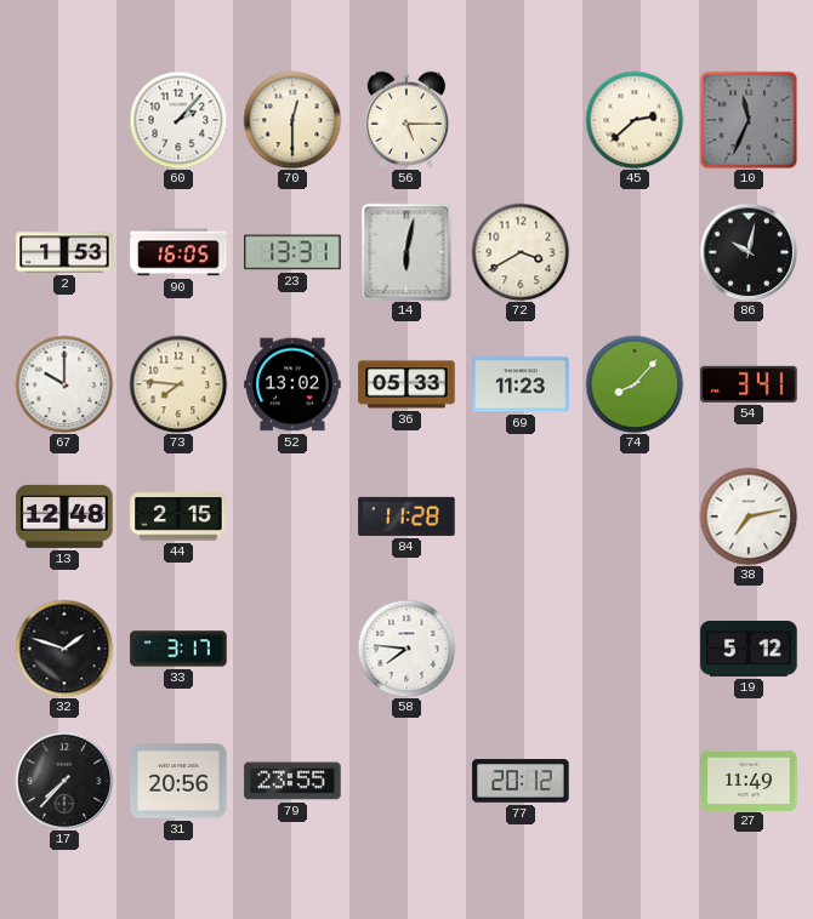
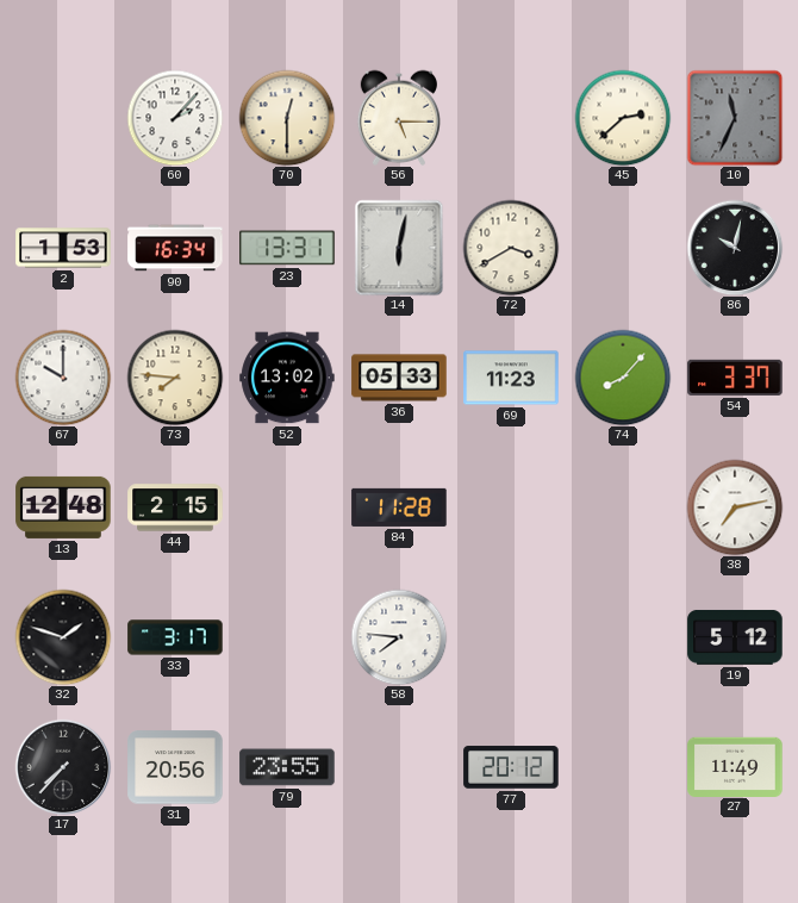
90: 16:05 -> 16:34
54: 3:41 -> 3:37
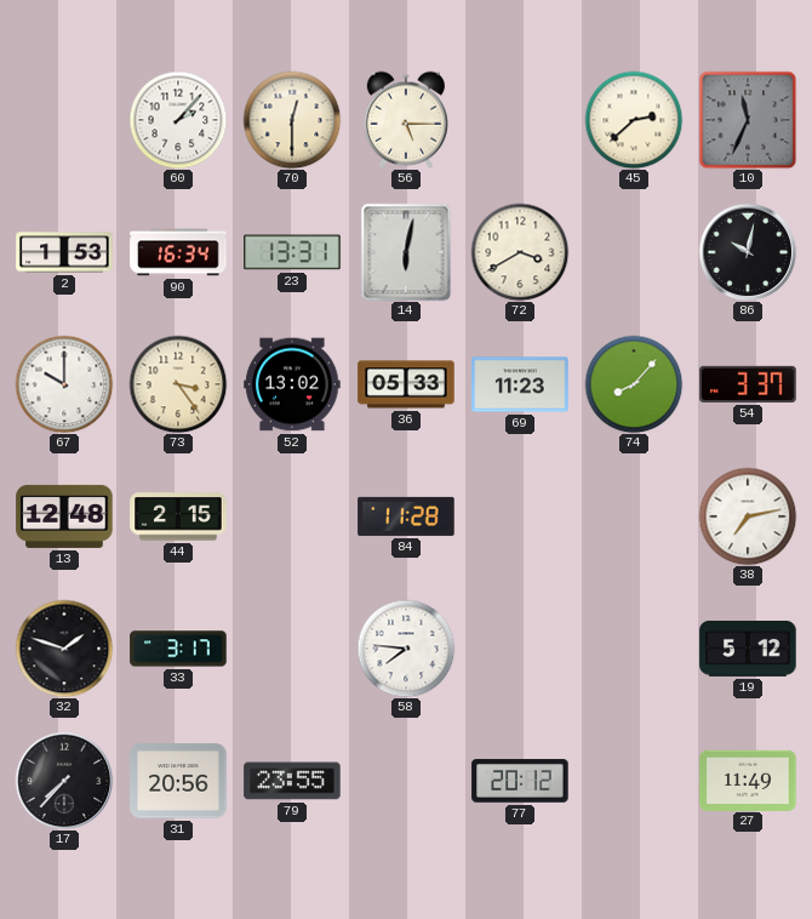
73: 7:46 -> 3:24
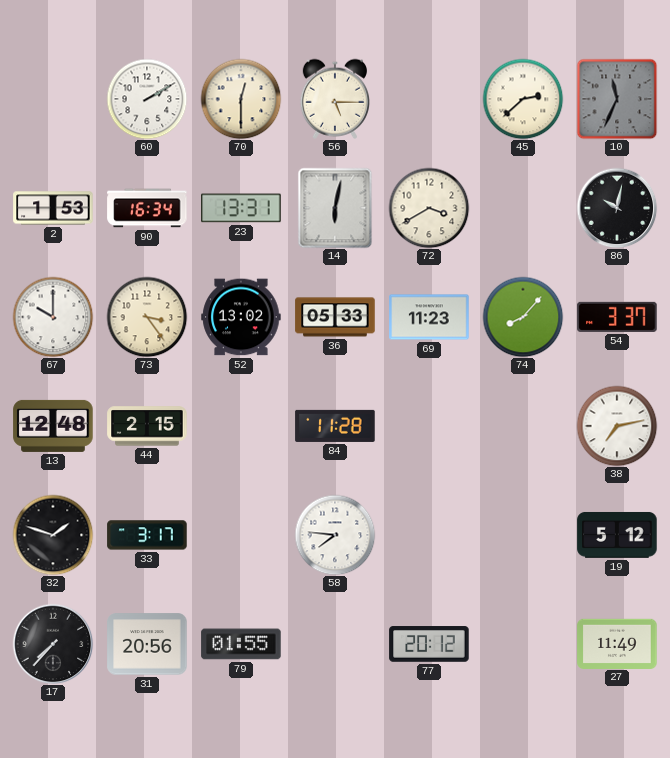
60: 2:07 -> 2:10
79: 23:55 -> 01:55
